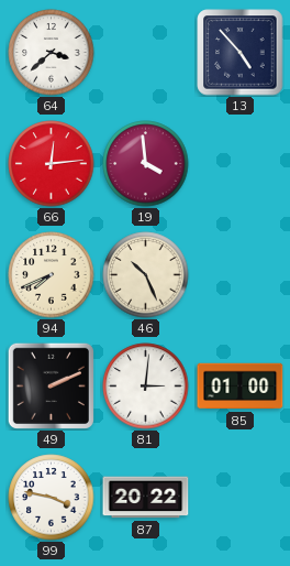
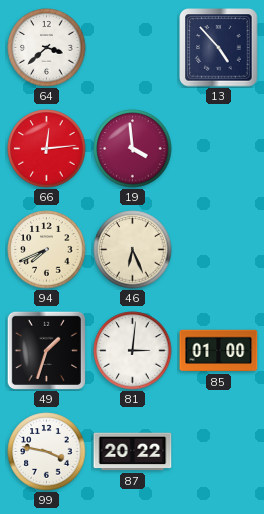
46: 10:26 -> 6:26
49: 2:11 -> 1:33
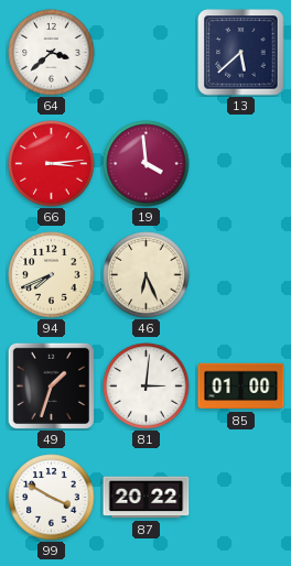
13: 4:53 -> 5:38
66: 12:14 -> 3:14
99: 3:47 -> 3:50
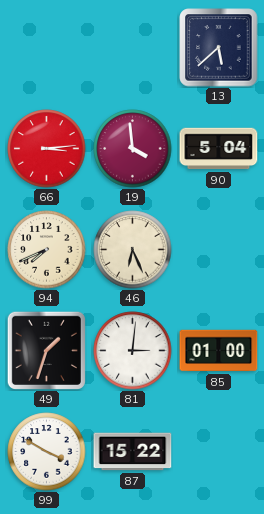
64: 3:38 -> none
90: none -> 5:04
87: 20:22 -> 15:22
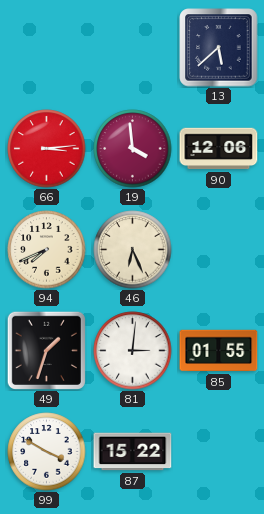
90: 5:04 -> 12:06
85: 01:00 -> 01:55
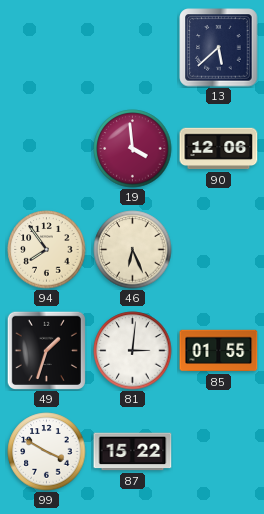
66: 3:14 -> none
94: 7:41 -> 7:54
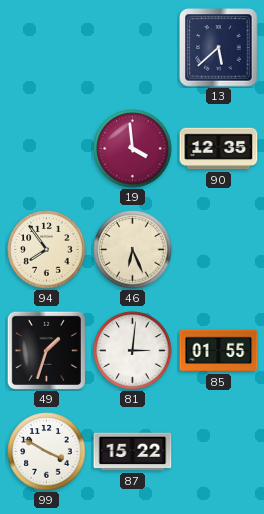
90: 12:06 -> 12:35
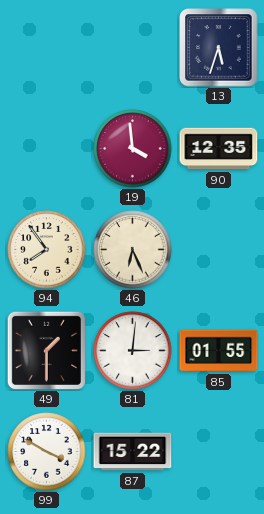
13: 5:38 -> 5:33
49: 1:33 -> 1:30
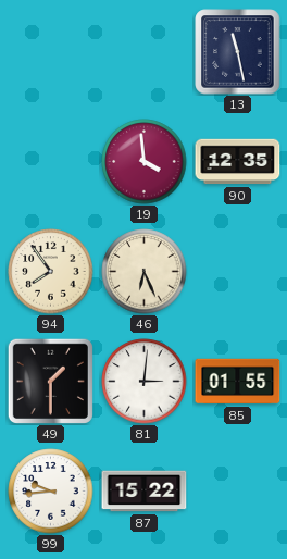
13: 5:33 -> 11:28
99: 3:50 -> 9:44
